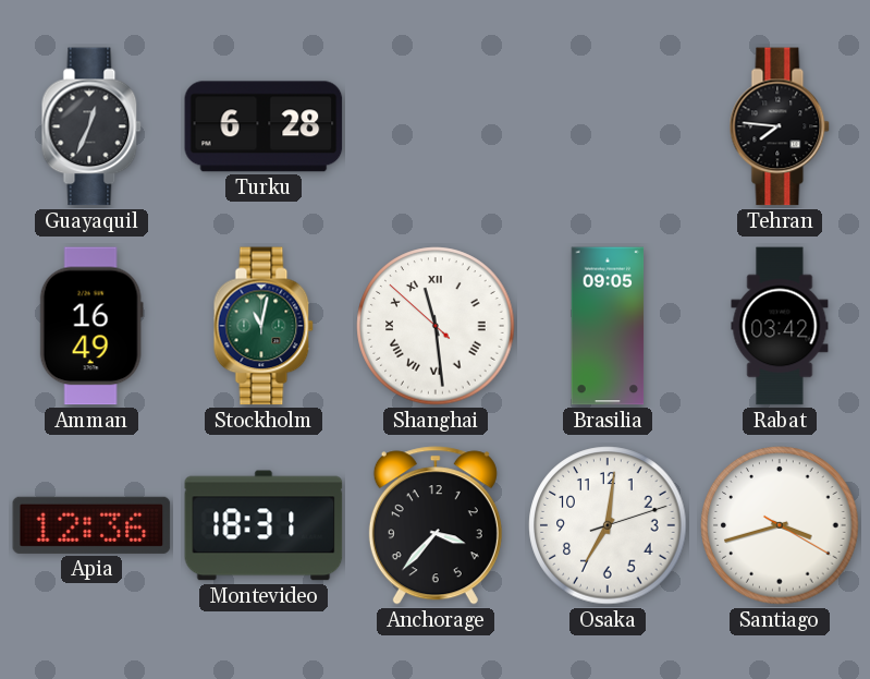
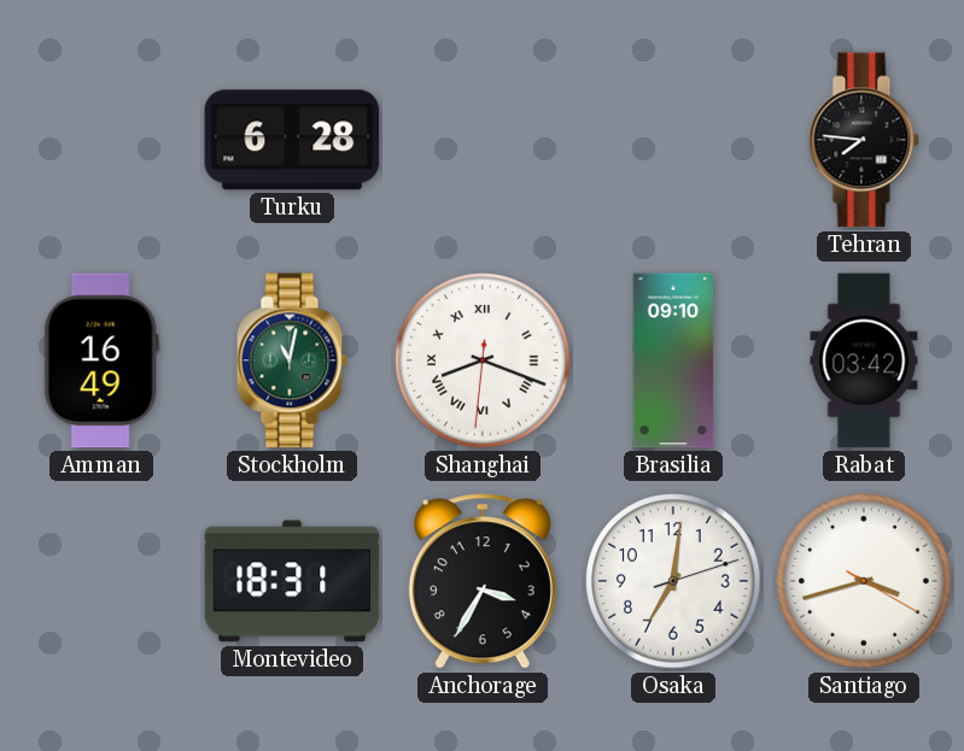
Guayaquil: 12:34 -> none
Shanghai: 11:28 -> 8:18
Brasilia: 09:05 -> 09:10
Apia: 12:36 -> none
Anchorage: 3:37 -> 3:35
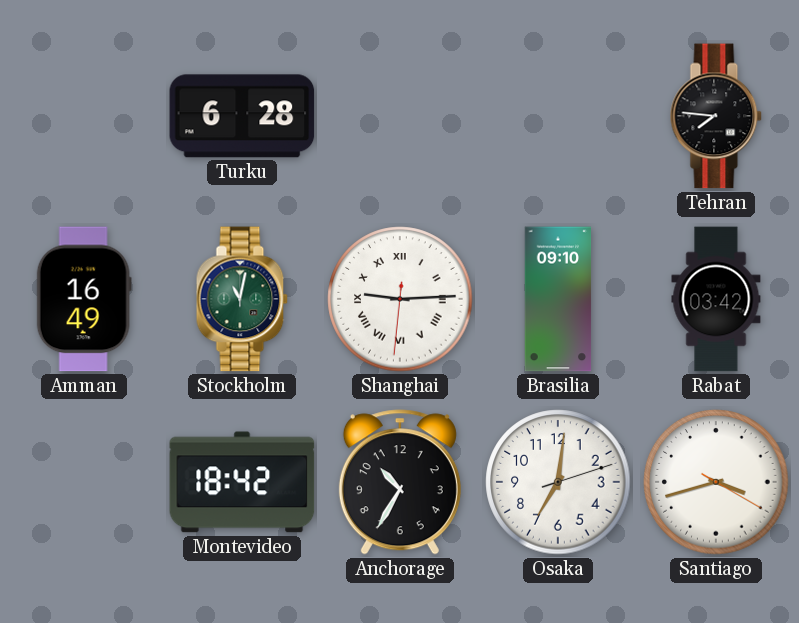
Shanghai: 8:18 -> 9:14
Montevideo: 18:31 -> 18:42
Anchorage: 3:35 -> 10:35
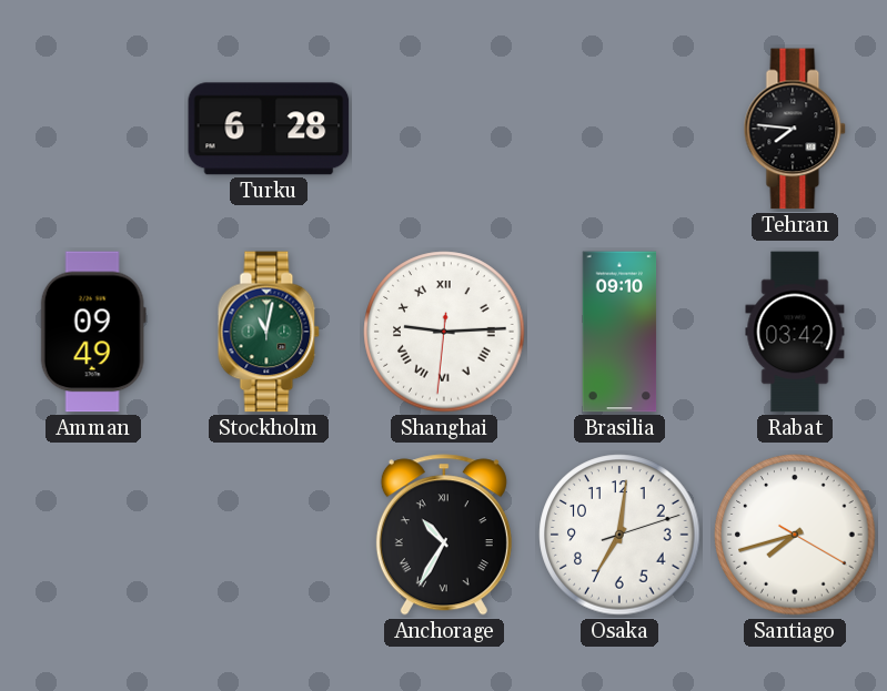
Amman: 16:49 -> 09:49
Montevideo: 18:42 -> none
Anchorage numerals: Arabic -> Roman
Santiago: 3:42 -> 7:42
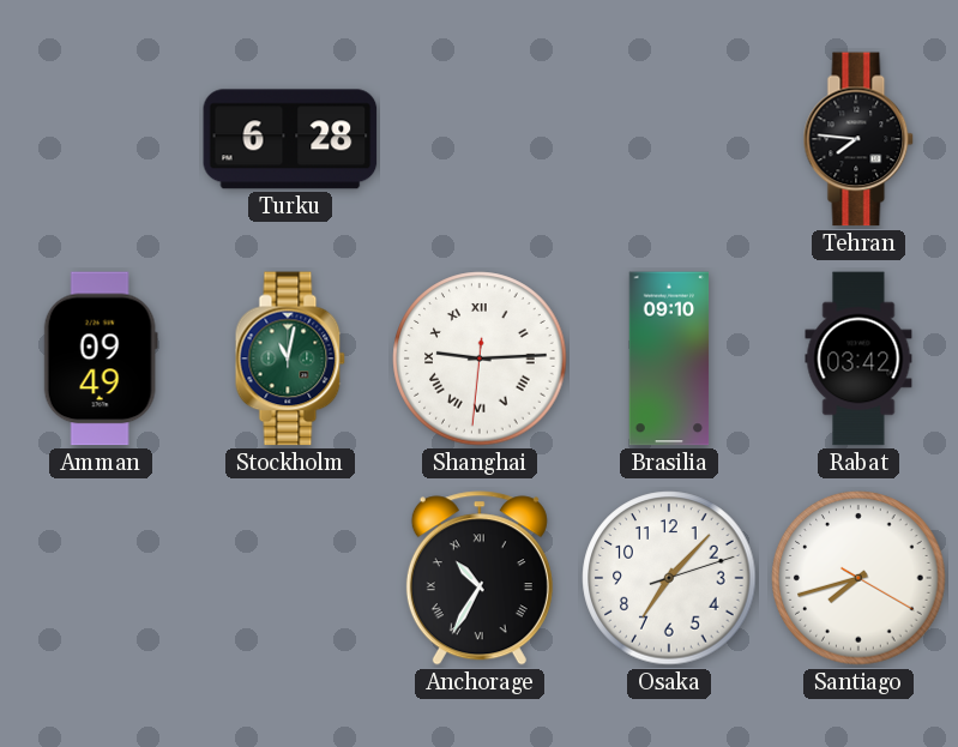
Osaka: 7:01 -> 7:07
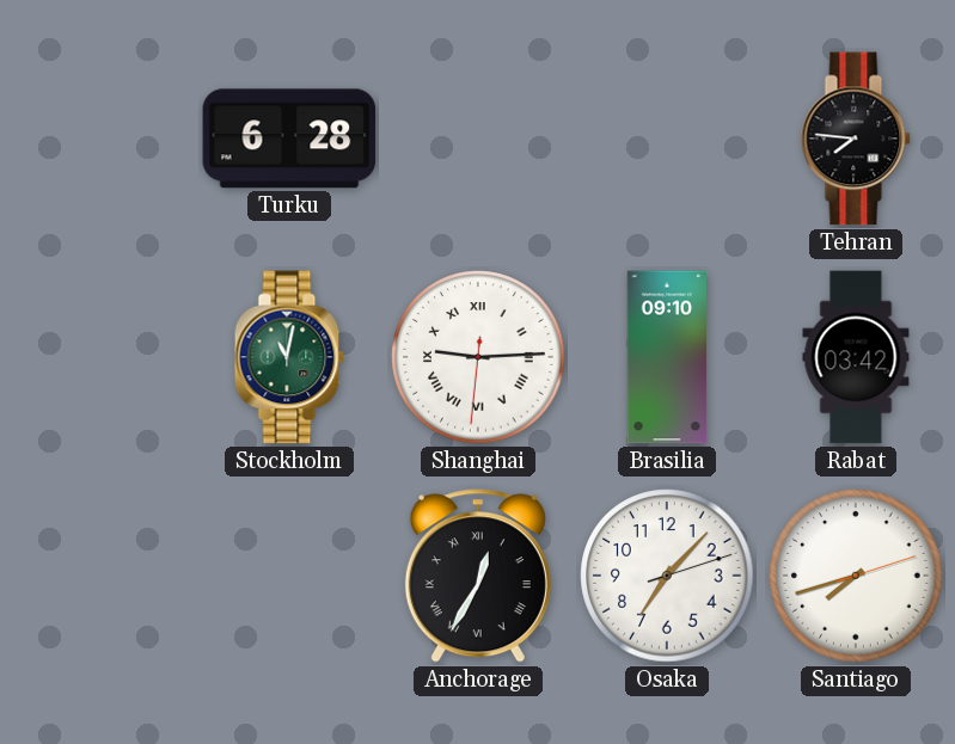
Amman: 09:49 -> none
Anchorage: 10:35 -> 12:35
Santiago: 7:42:20 -> 7:42:12
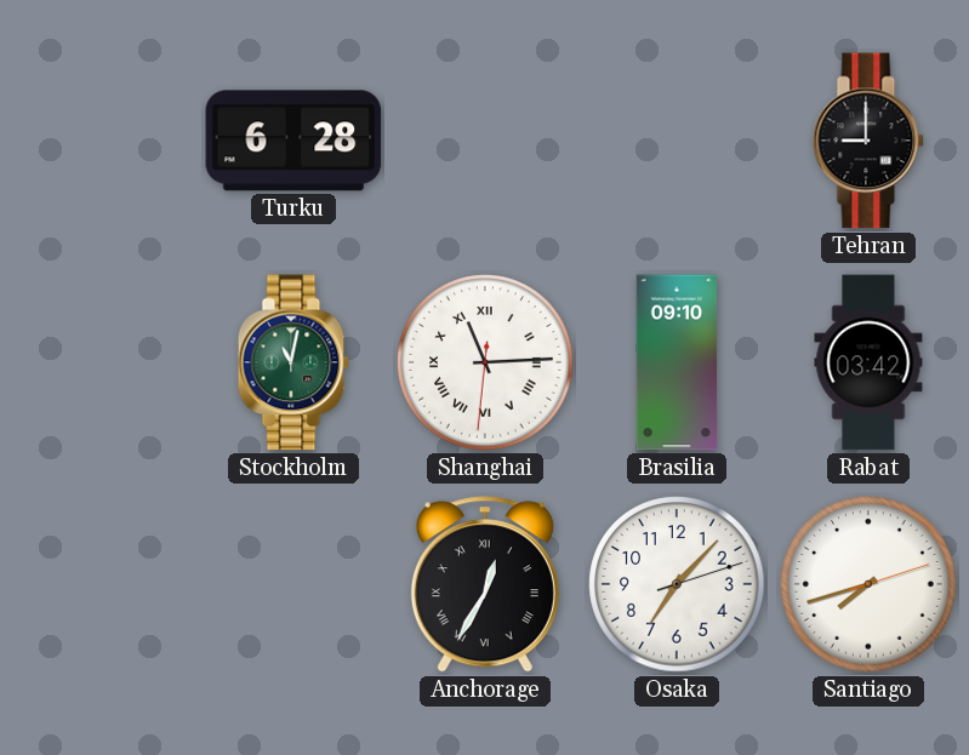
Tehran: 7:46 -> 9:00
Shanghai: 9:14 -> 11:14
